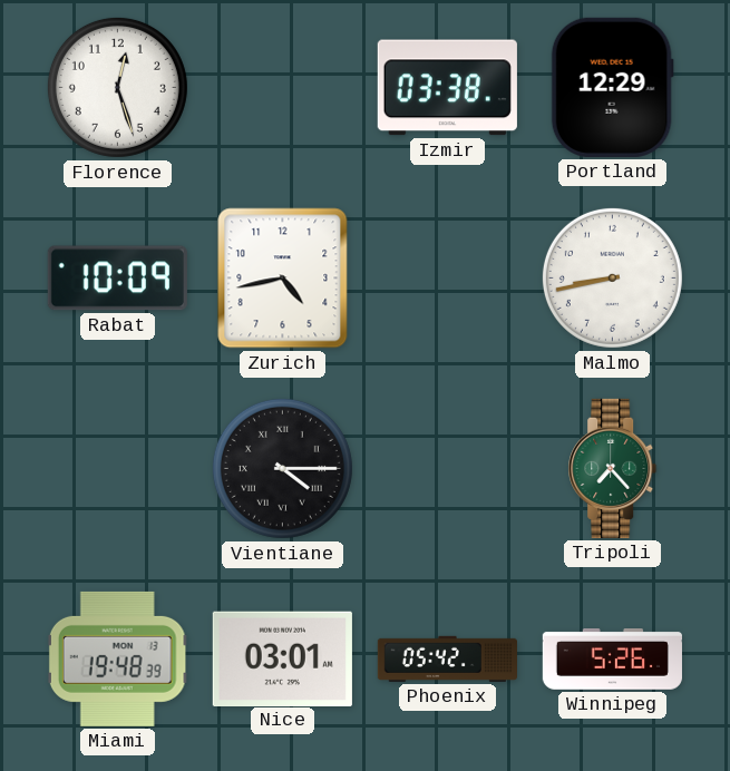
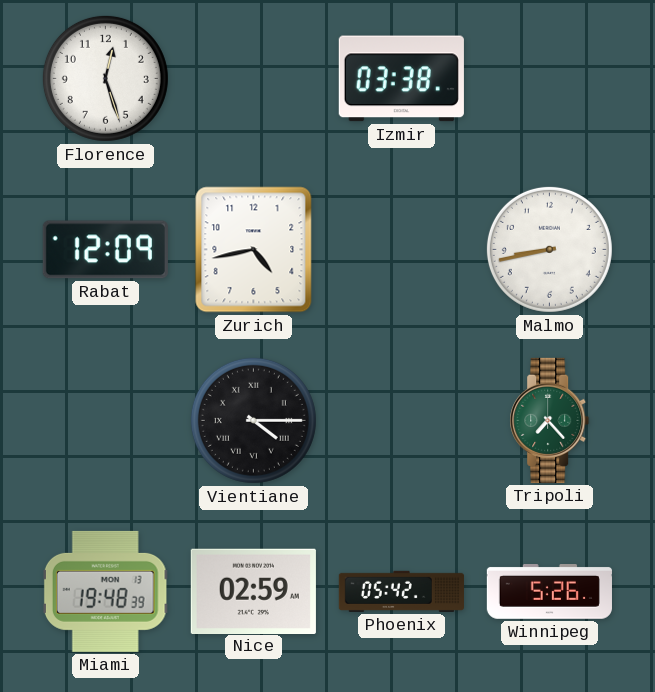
Portland: 12:29 -> none
Rabat: 10:09 -> 12:09
Nice: 03:01 -> 02:59
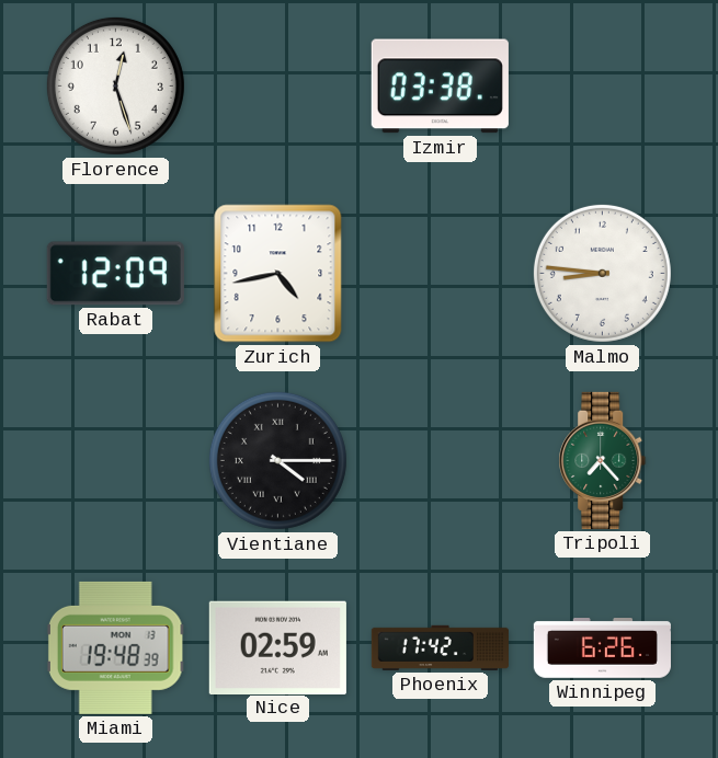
Malmo: 8:43 -> 8:46
Phoenix: 05:42 -> 17:42
Winnipeg: 5:26 -> 6:26
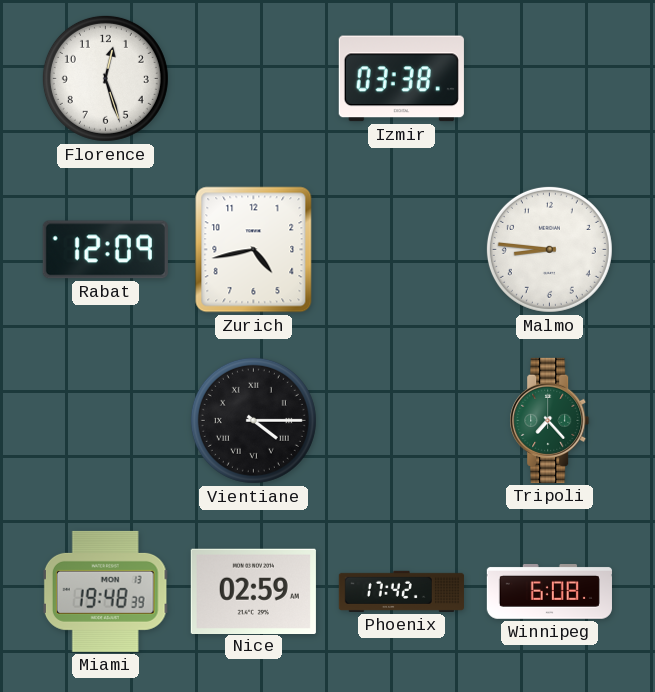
Winnipeg: 6:26 -> 6:08
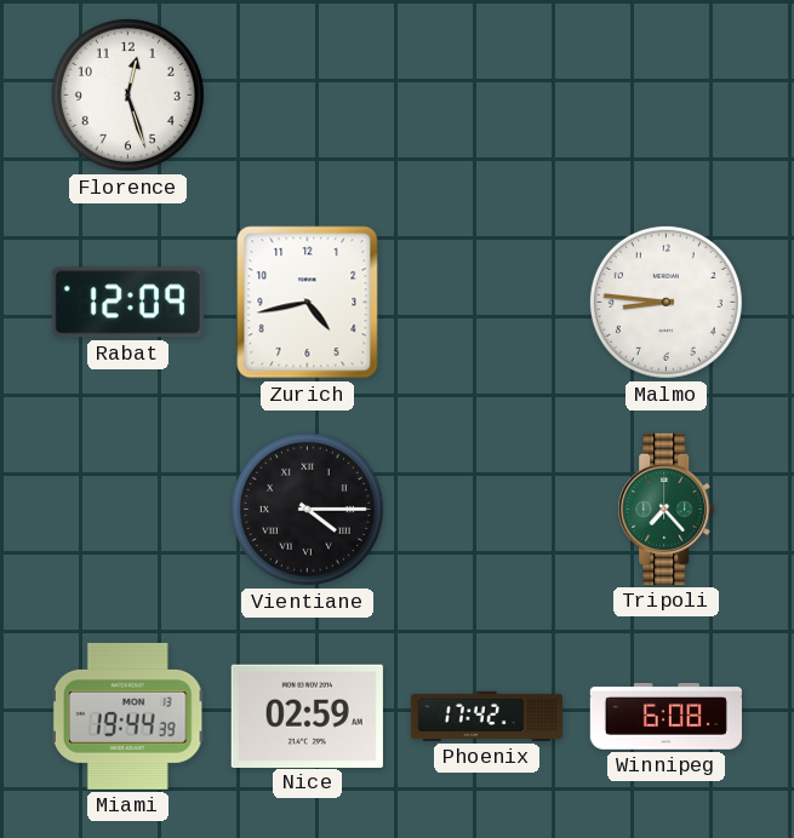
Izmir: 03:38 -> none
Miami: 19:48 -> 19:44
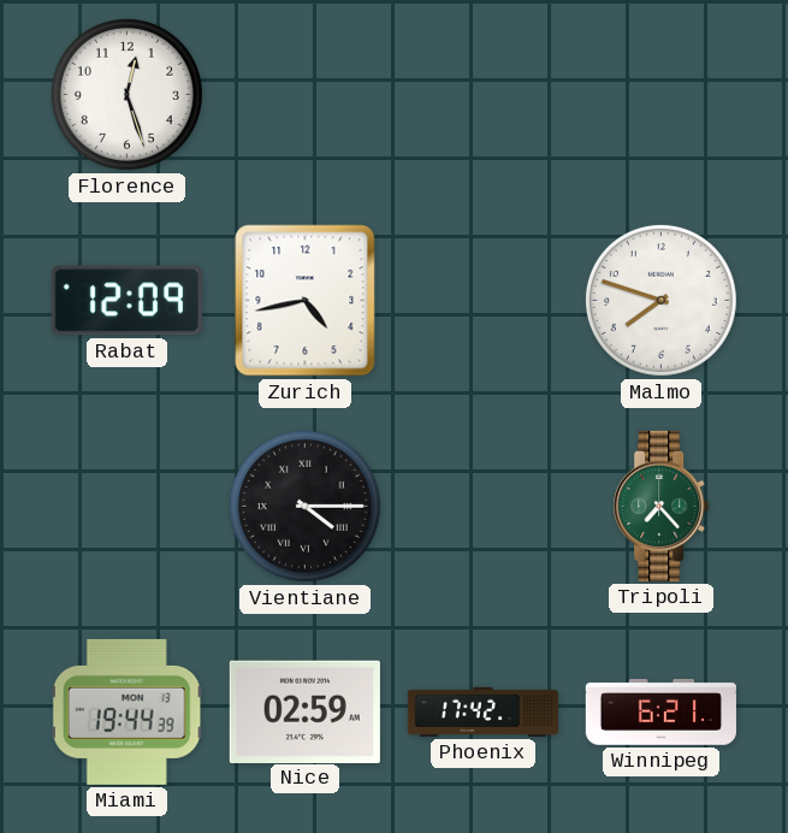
Malmo: 8:46 -> 7:48
Winnipeg: 6:08 -> 6:21
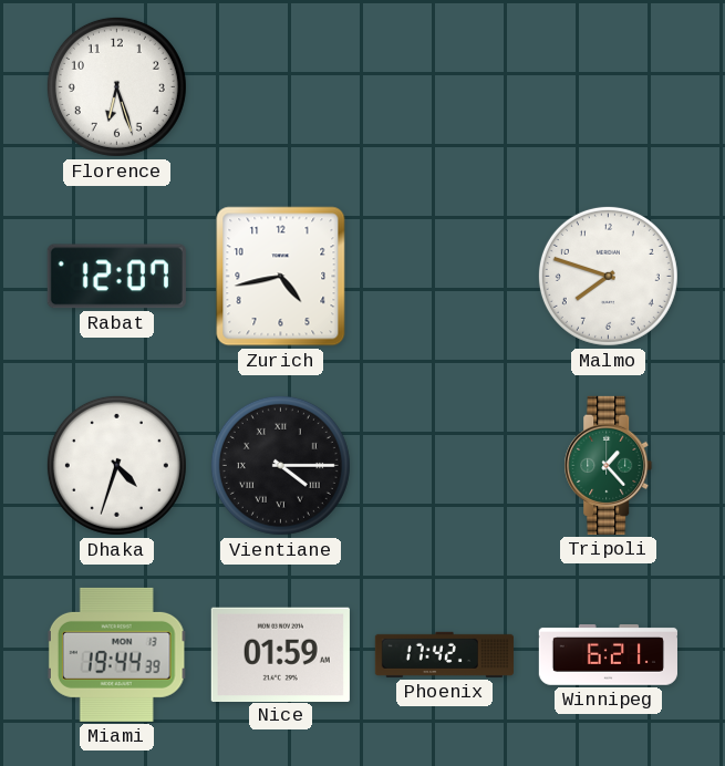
Florence: 12:27 -> 6:27
Rabat: 12:09 -> 12:07
Dhaka: none -> 4:33
Tripoli: 7:23 -> 1:23
Nice: 02:59 -> 01:59
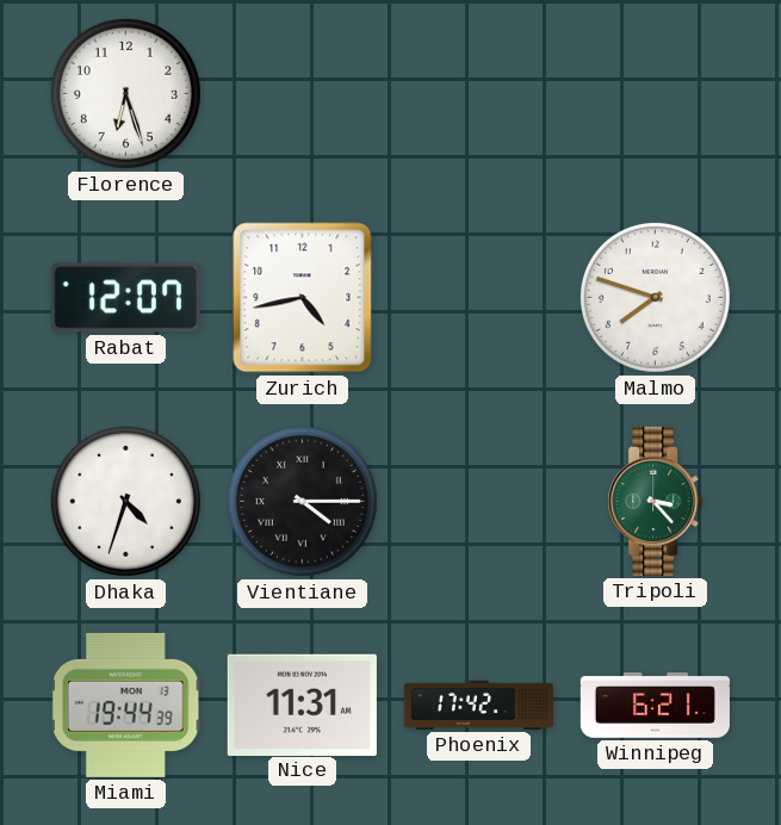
Tripoli: 1:23 -> 3:23
Nice: 01:59 -> 11:31
